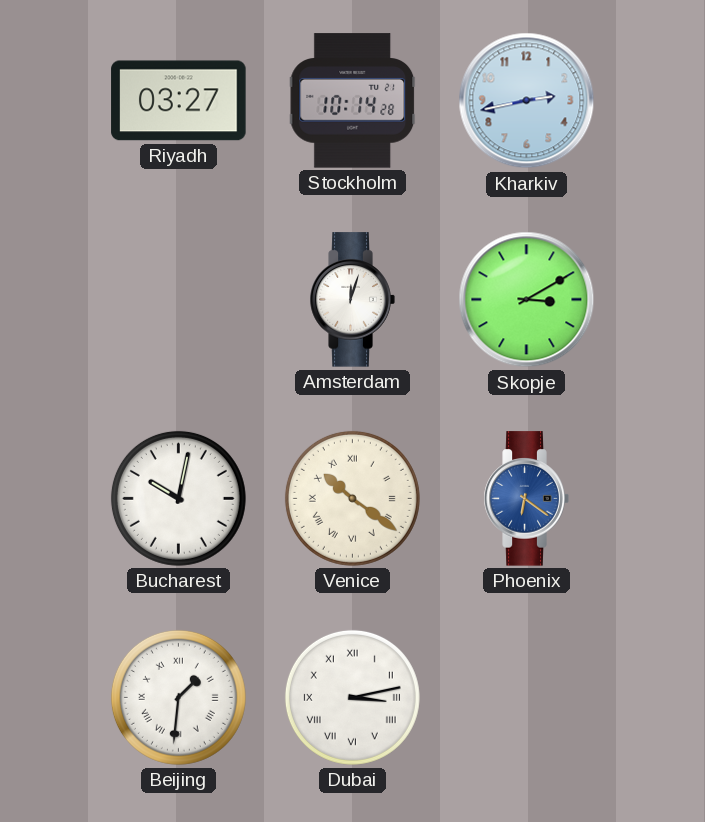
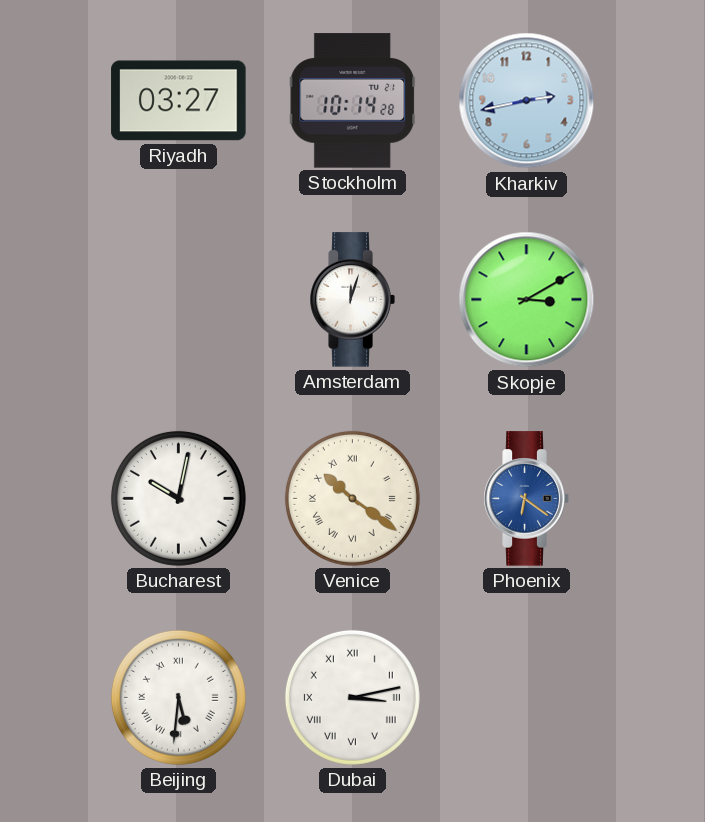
Beijing: 1:31 -> 5:31
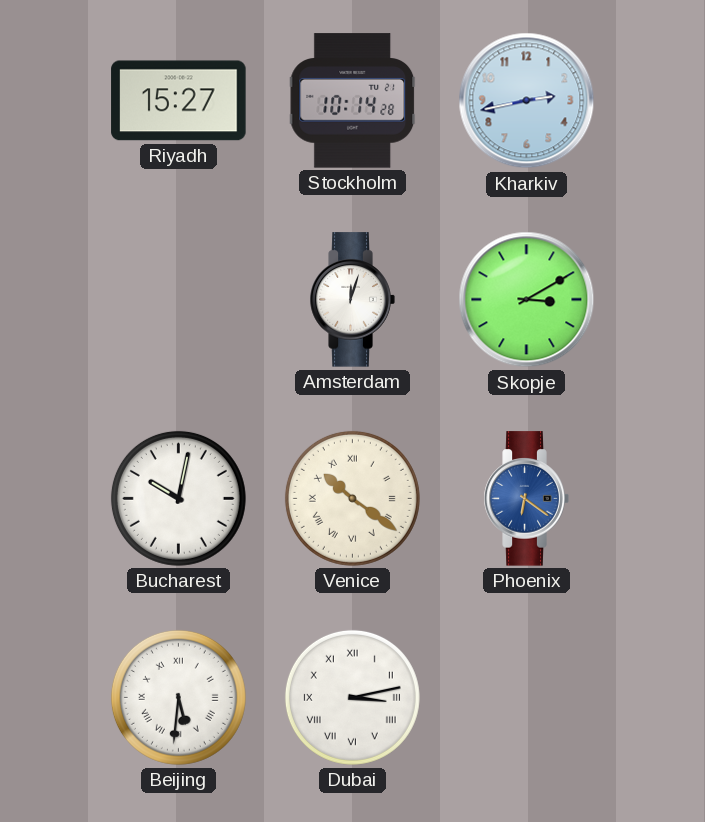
Riyadh: 03:27 -> 15:27
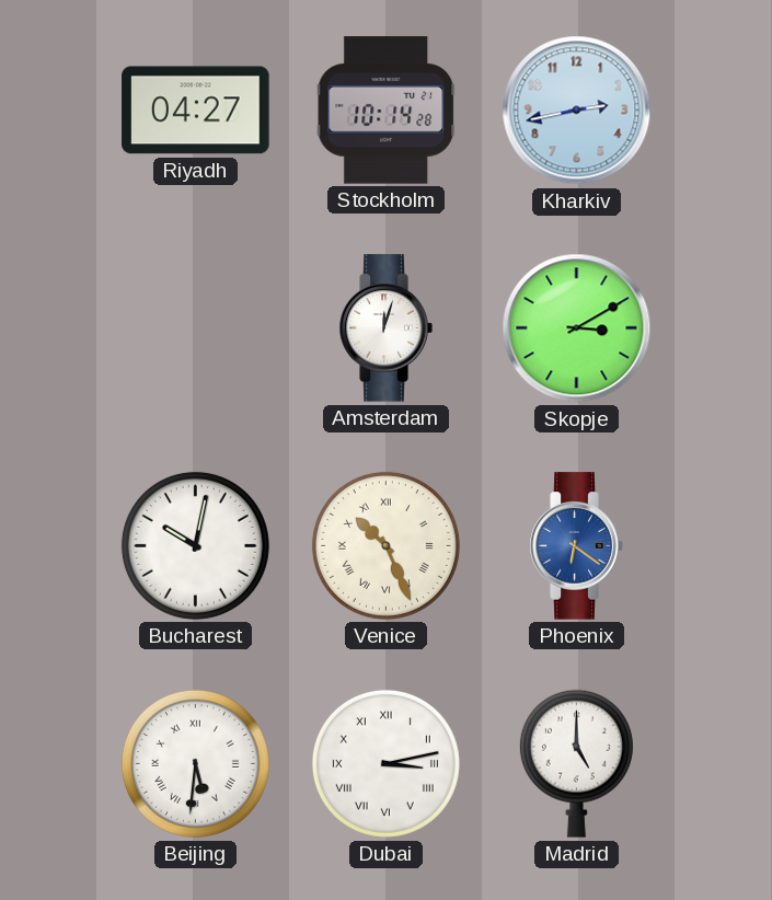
Riyadh: 15:27 -> 04:27
Venice: 10:21 -> 10:26
Madrid: none -> 5:00
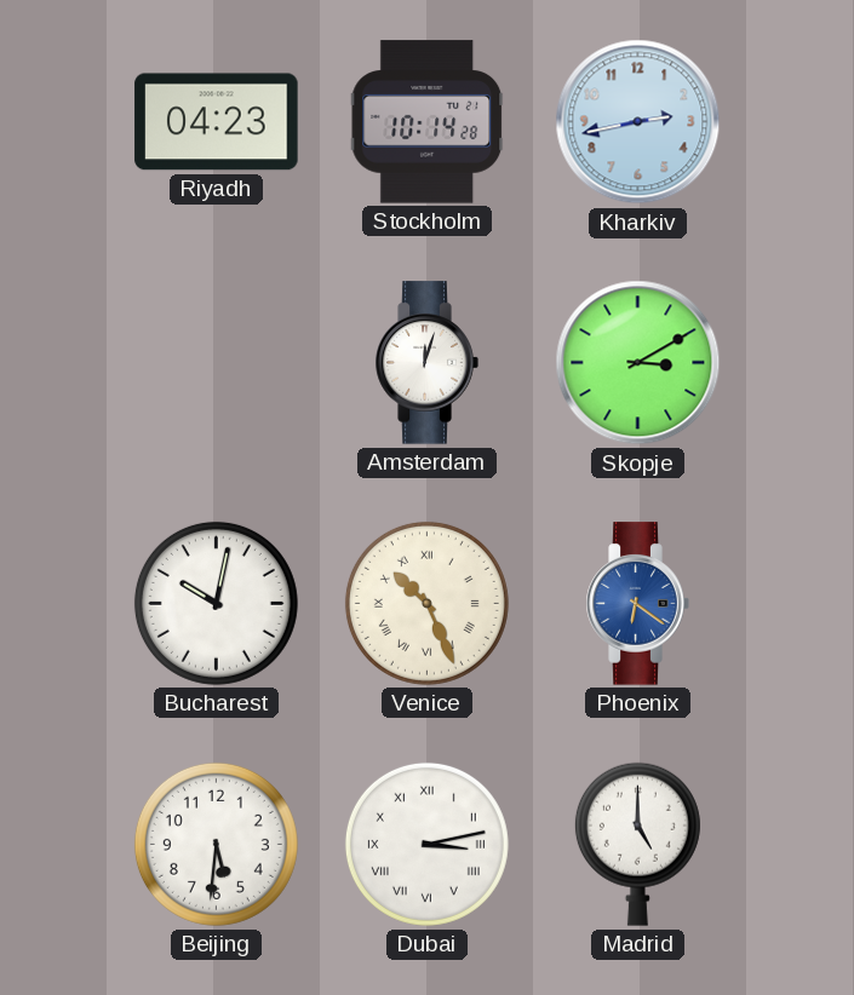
Riyadh: 04:27 -> 04:23
Beijing numerals: Roman -> Arabic
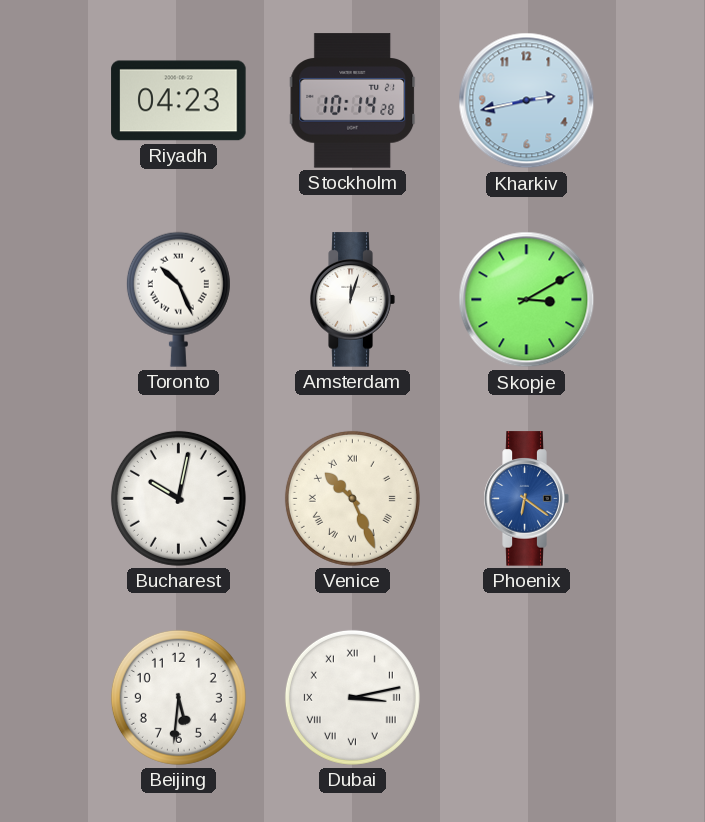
Toronto: none -> 10:26
Madrid: 5:00 -> none
